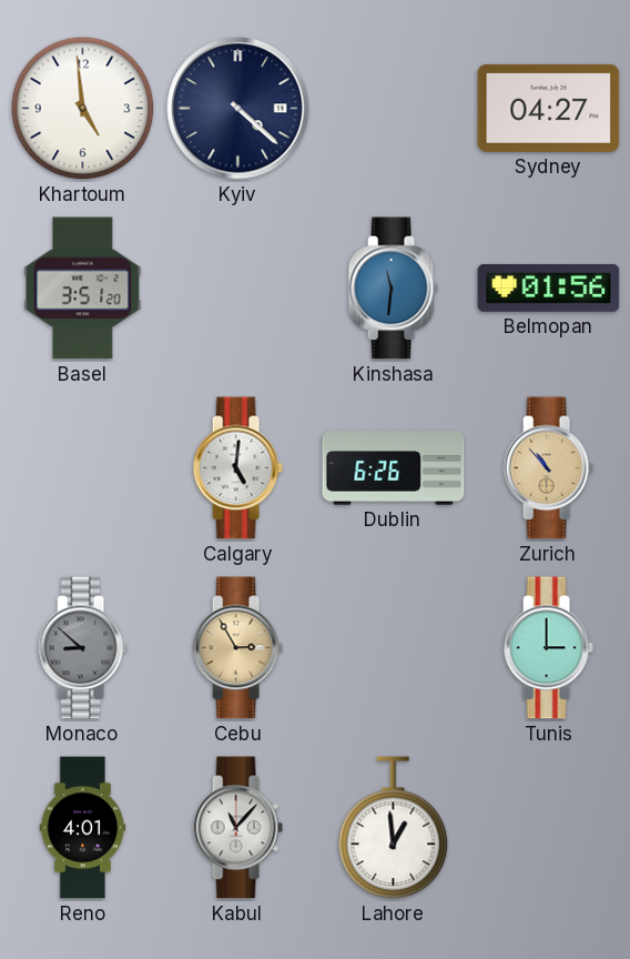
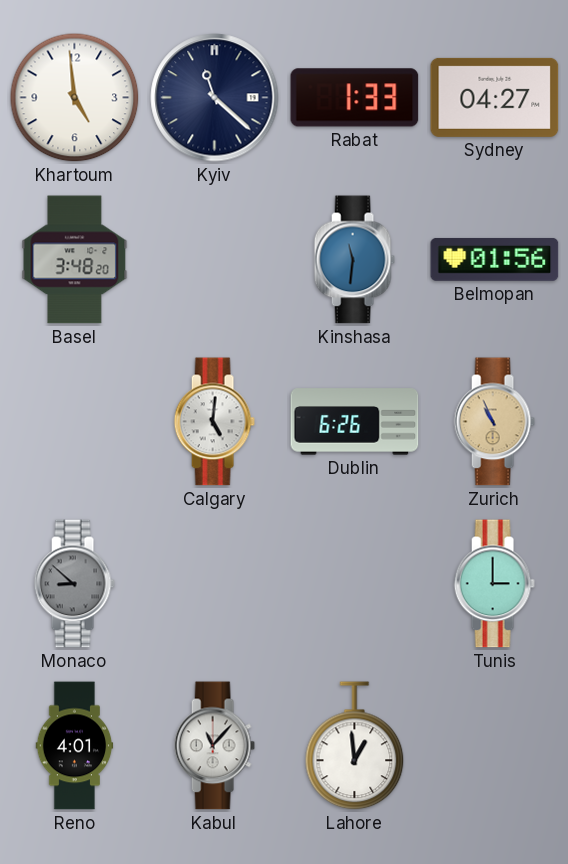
Kyiv: 4:22 -> 11:22
Rabat: none -> 1:33
Basel: 3:51 -> 3:48
Zurich: 10:53 -> 10:56
Cebu: 2:55 -> none
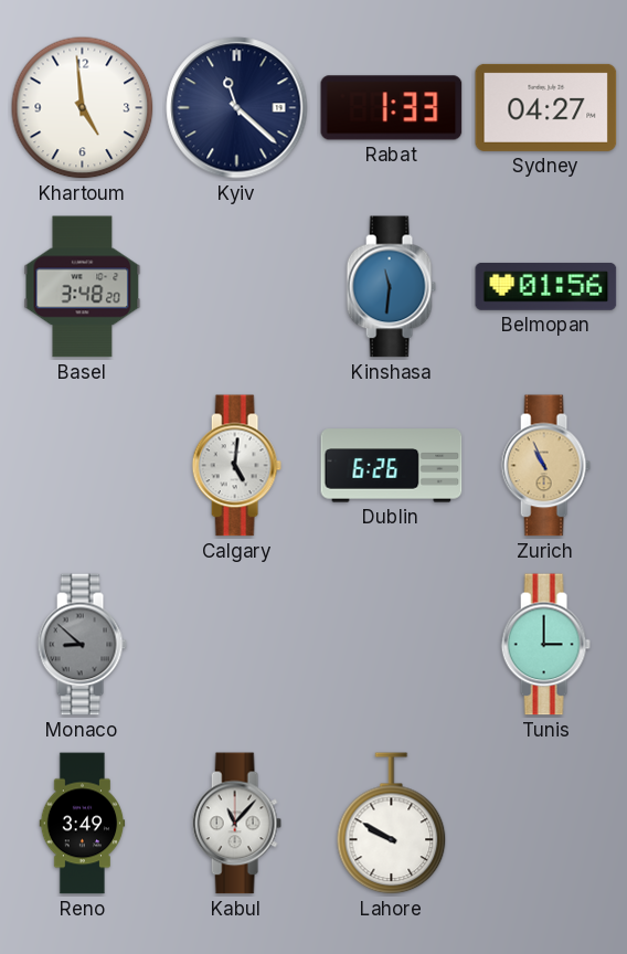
Reno: 4:01 -> 3:49
Lahore: 12:59 -> 9:50
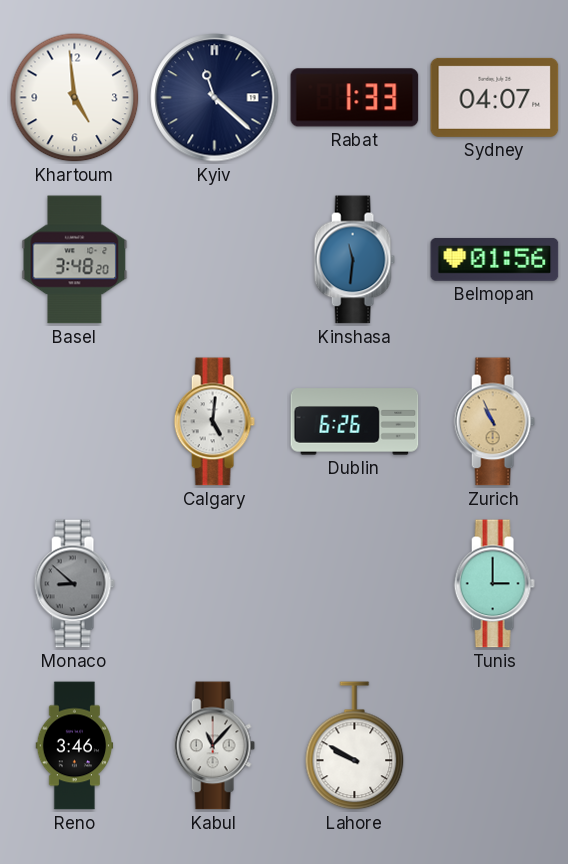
Sydney: 04:27 -> 04:07
Reno: 3:49 -> 3:46
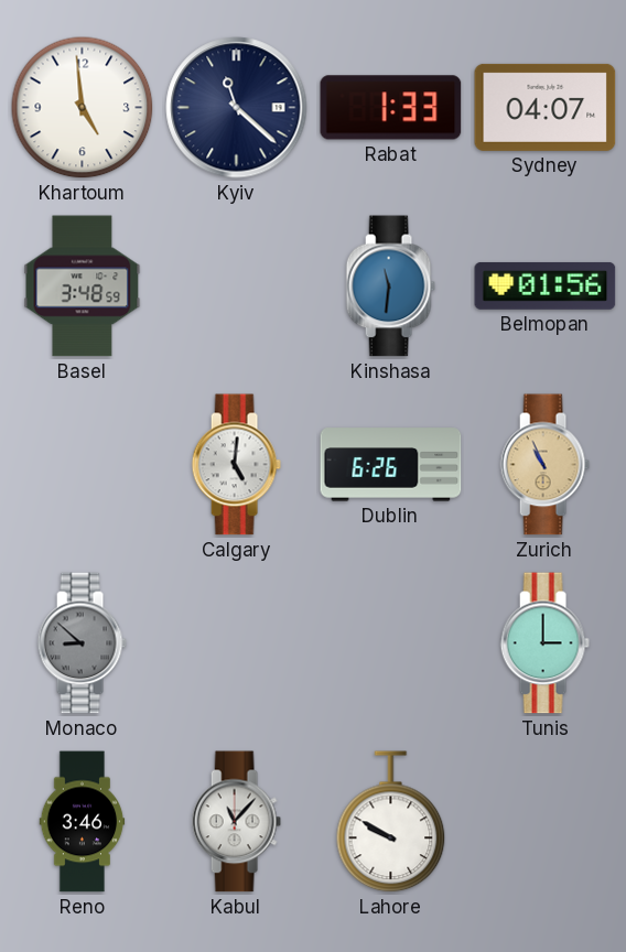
Basel: 3:48:20 -> 3:48:59
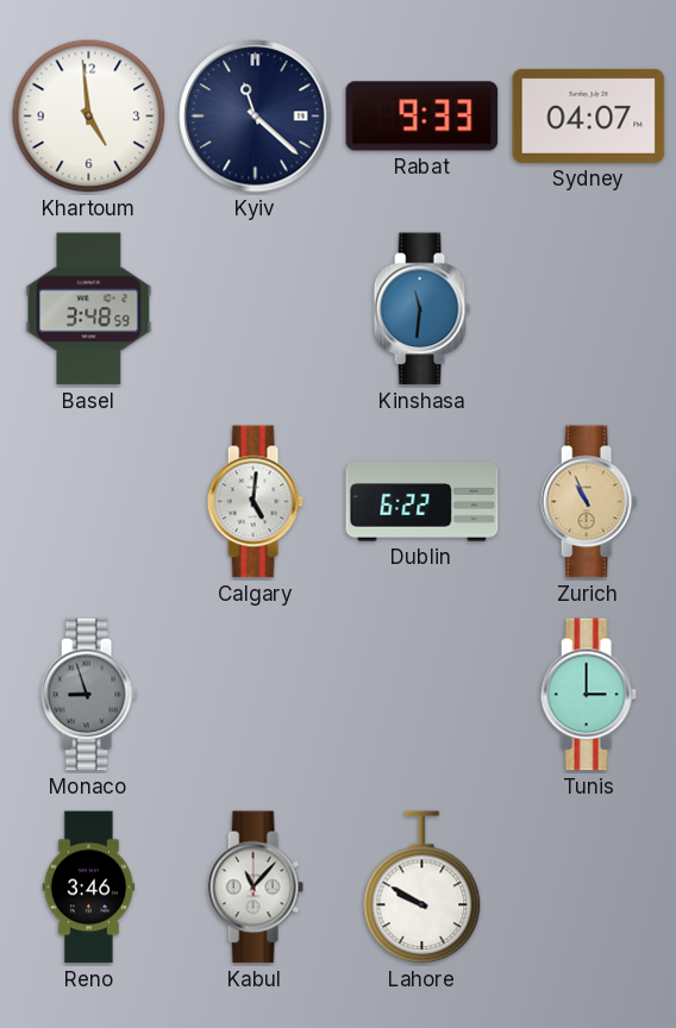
Rabat: 1:33 -> 9:33
Belmopan: 01:56 -> none
Dublin: 6:26 -> 6:22
Monaco: 8:52 -> 8:57
